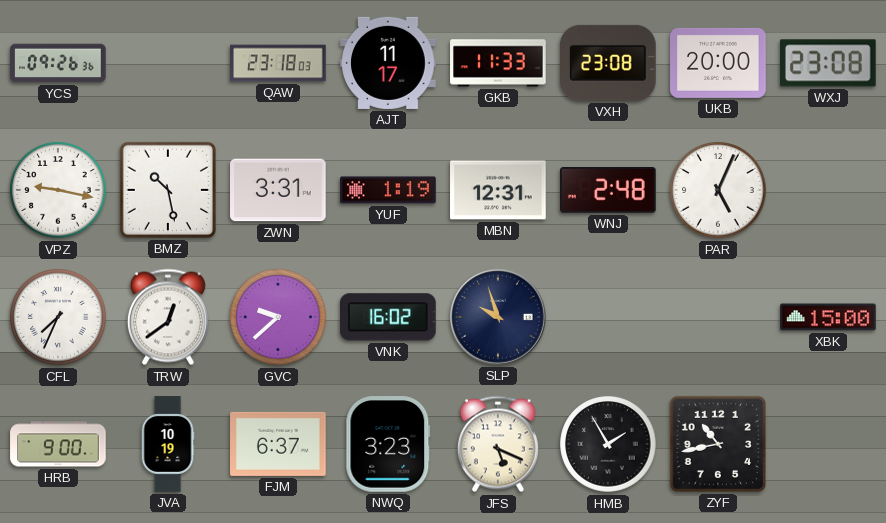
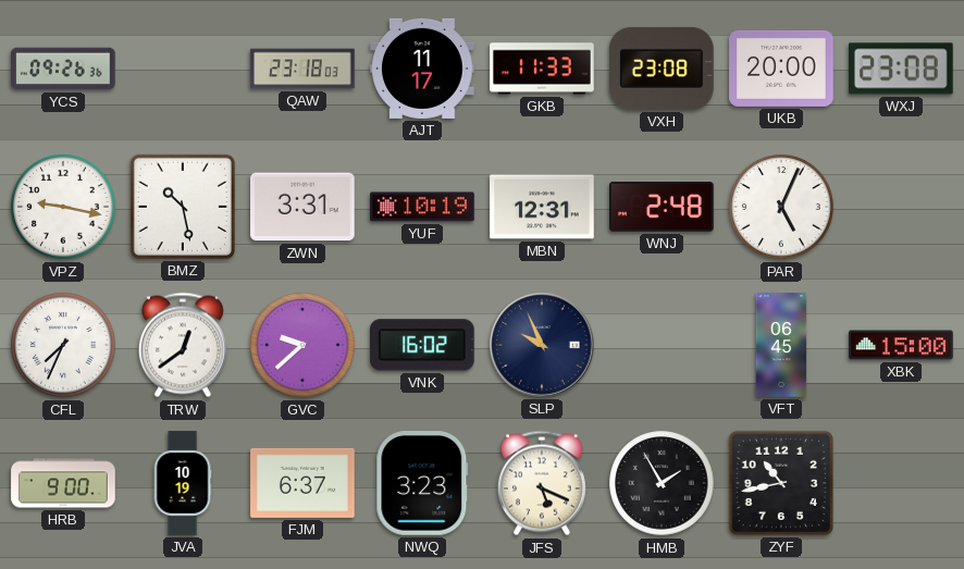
YUF: 1:19 -> 10:19
SLP: 9:57 -> 9:56
VFT: none -> 06:45
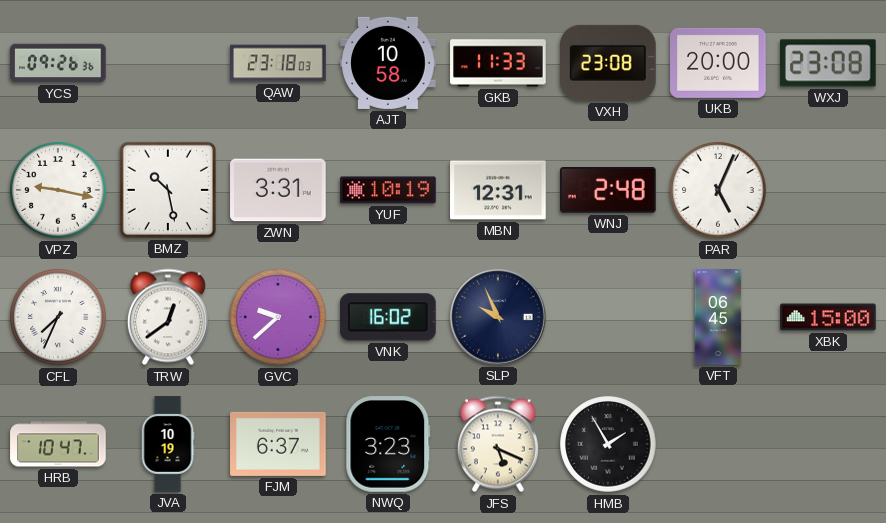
AJT: 11:17 -> 10:58
HRB: 9:00 -> 10:47
ZYF: 10:43 -> none
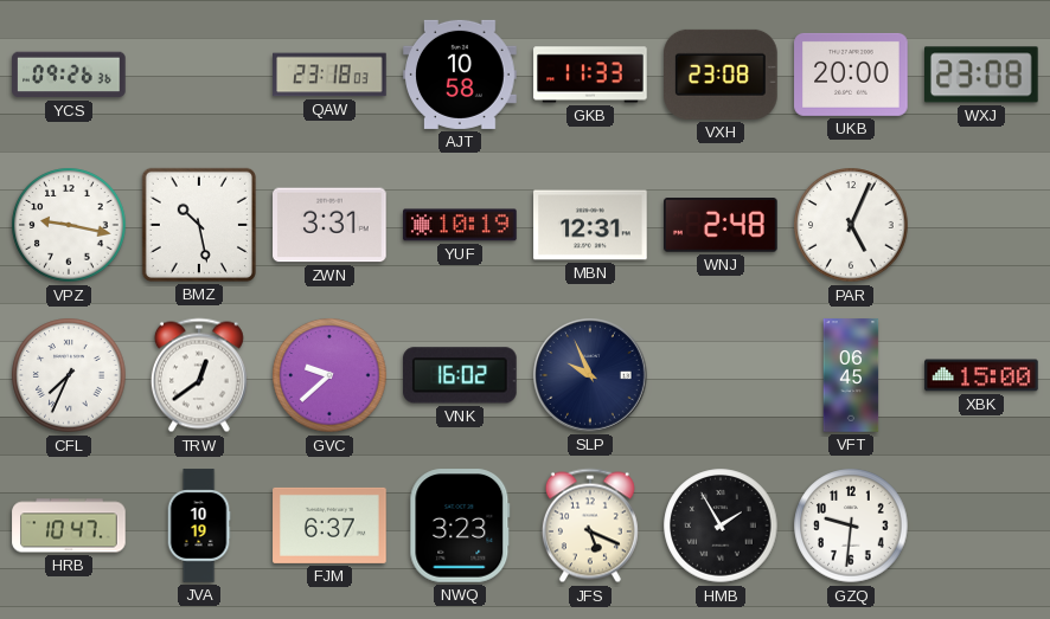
GZQ: none -> 9:31
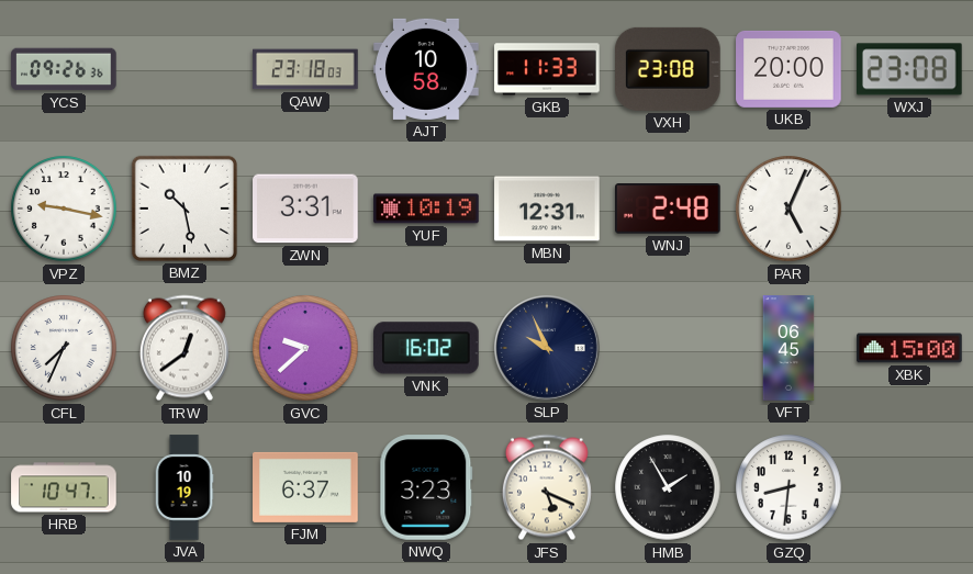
GZQ: 9:31 -> 8:31
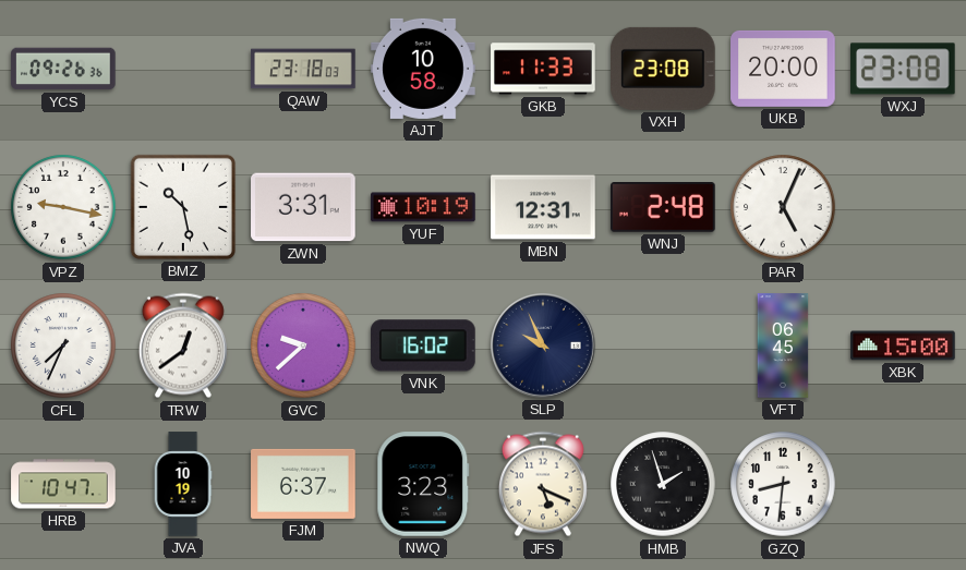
HMB: 1:55 -> 1:57
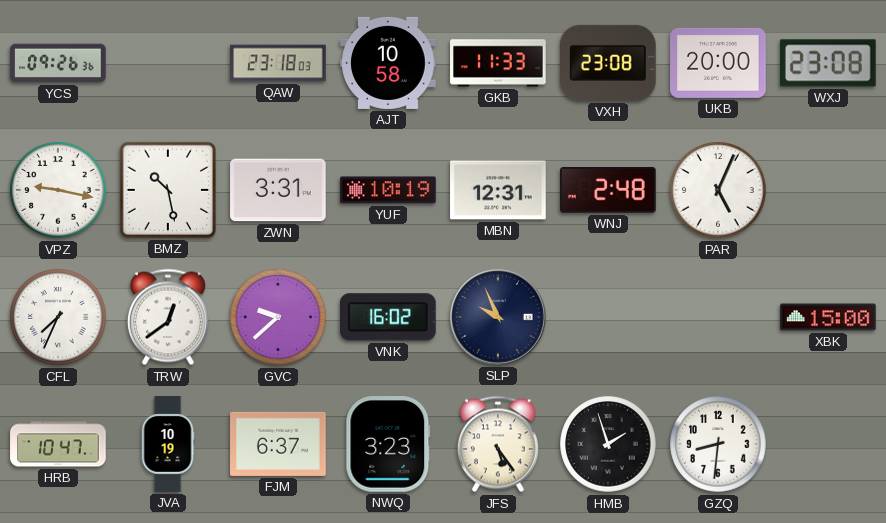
VFT: 06:45 -> none
JFS: 5:19 -> 5:24
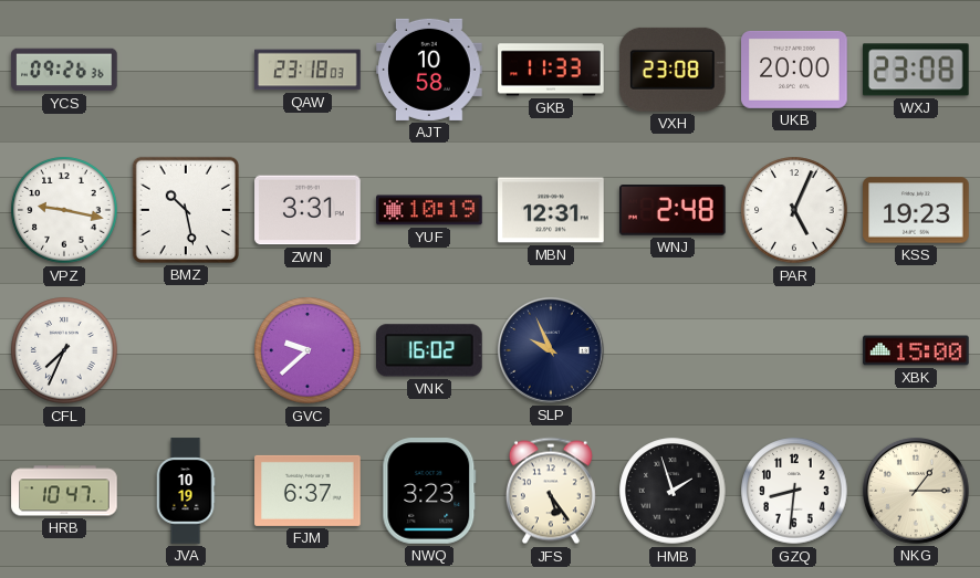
KSS: none -> 19:23
TRW: 12:39 -> none
NKG: none -> 1:15
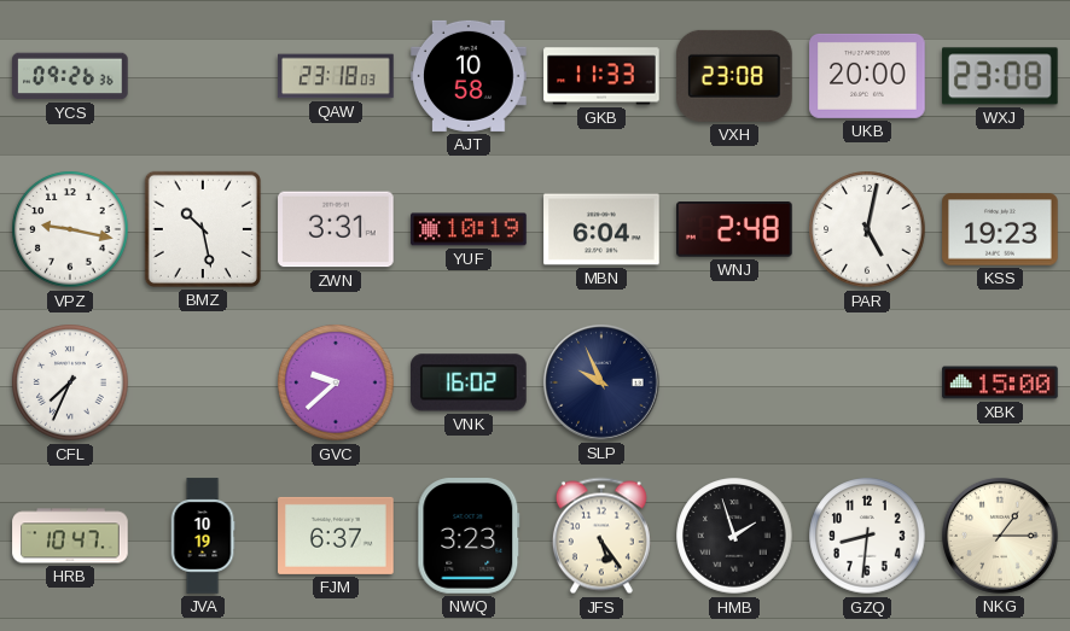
MBN: 12:31 -> 6:04
PAR: 5:04 -> 5:02
